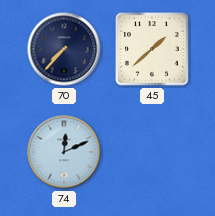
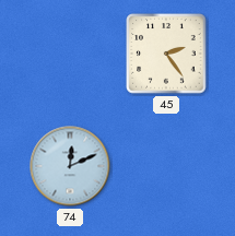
70: 7:37 -> none
45: 1:38 -> 2:24
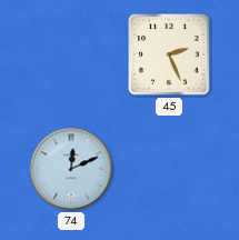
45: 2:24 -> 2:26
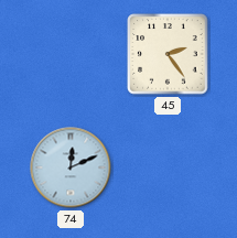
45: 2:26 -> 2:24
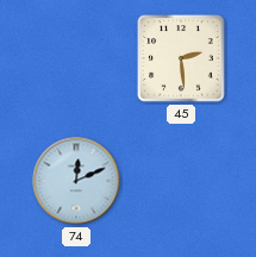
45: 2:24 -> 2:29
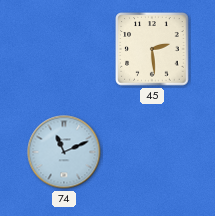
74: 12:11 -> 11:11
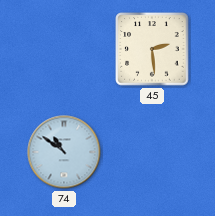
74: 11:11 -> 10:51
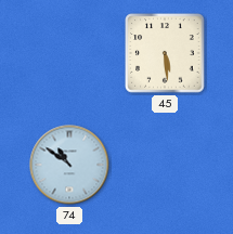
45: 2:29 -> 5:29
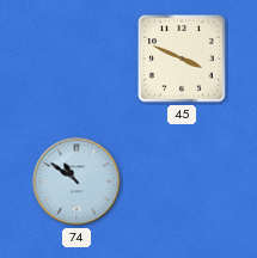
45: 5:29 -> 3:49
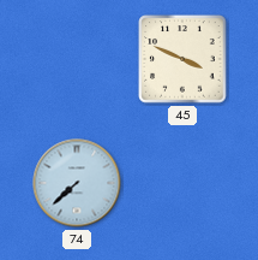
74: 10:51 -> 7:38
